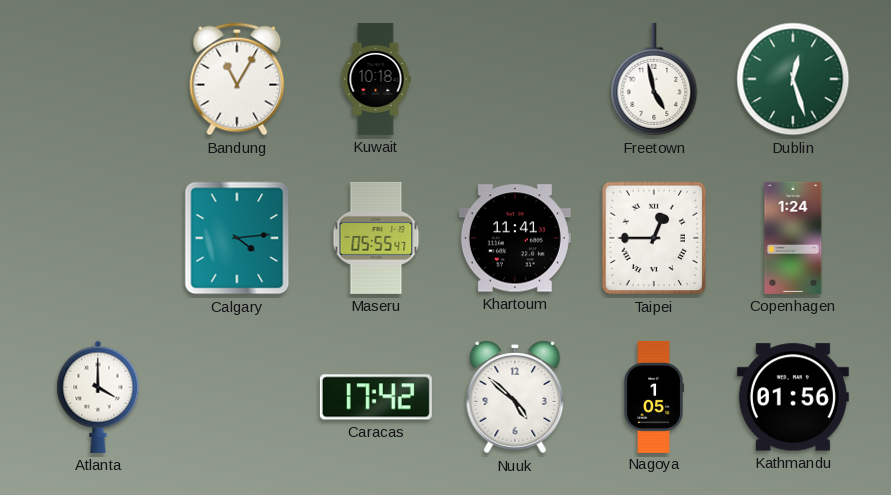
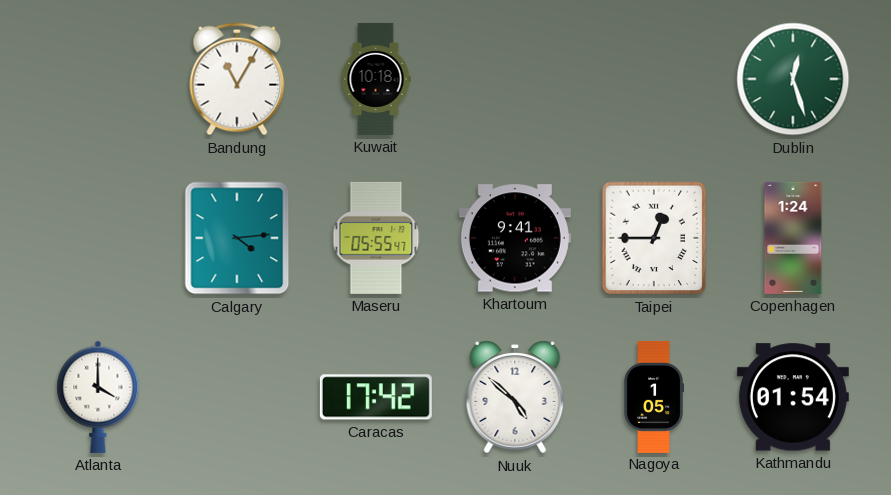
Freetown: 4:58 -> none
Khartoum: 11:41 -> 9:41
Kathmandu: 01:56 -> 01:54
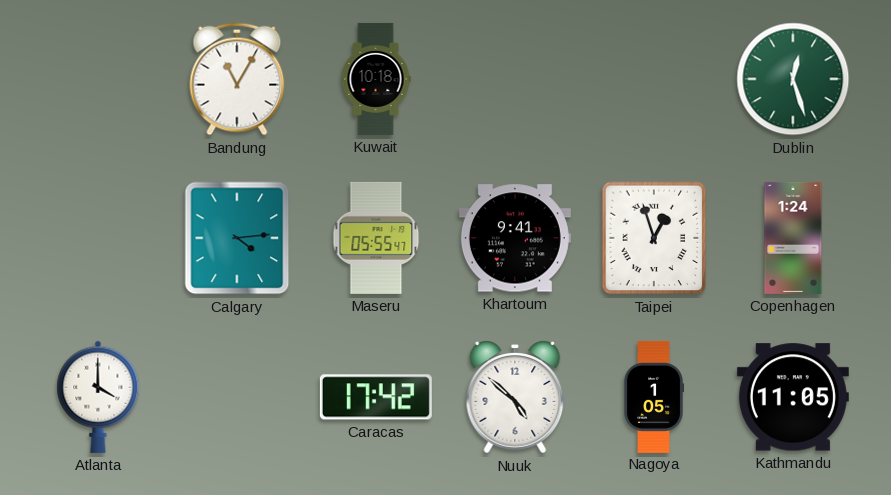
Taipei: 12:45 -> 12:57
Kathmandu: 01:54 -> 11:05
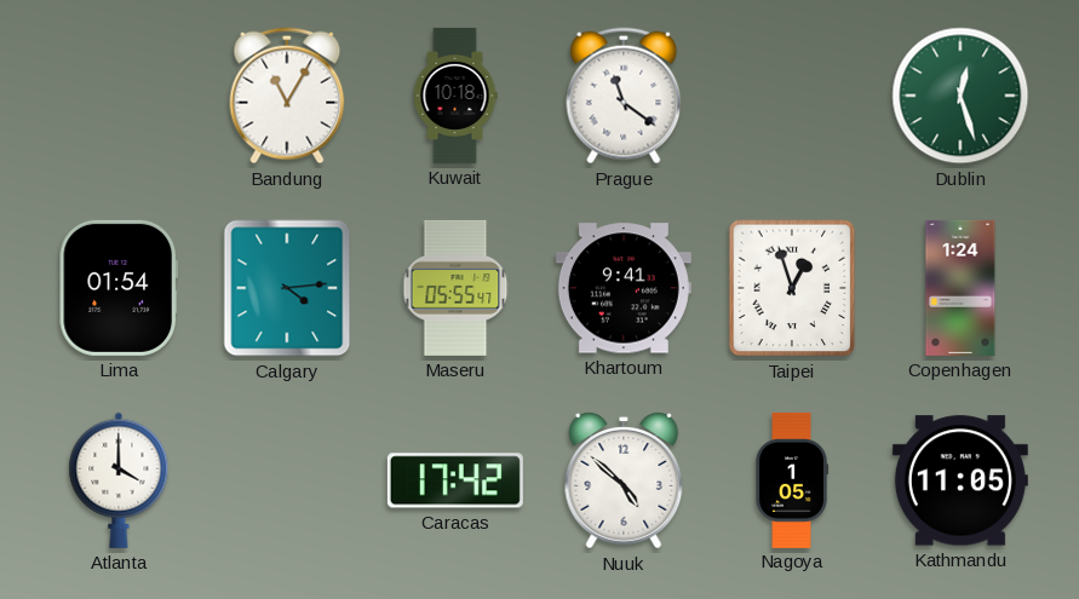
Prague: none -> 11:21
Lima: none -> 01:54
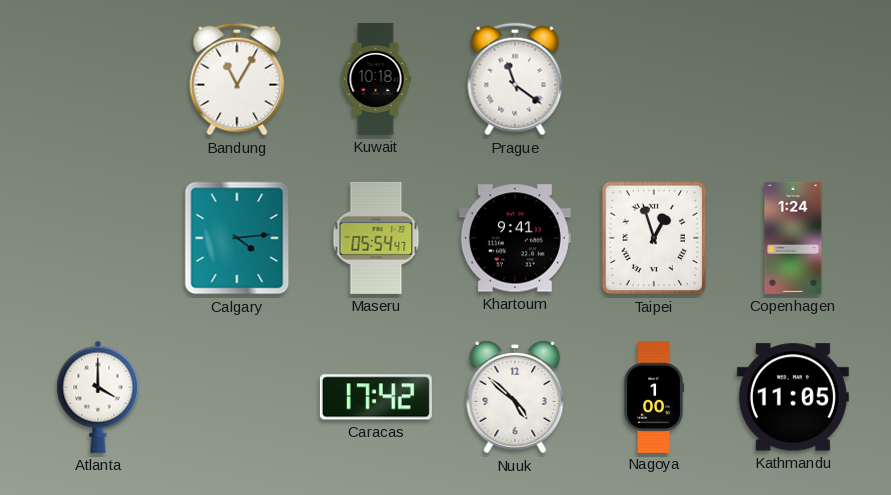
Dublin: 12:27 -> none
Lima: 01:54 -> none
Maseru: 05:55 -> 05:54
Nagoya: 1:05 -> 1:00
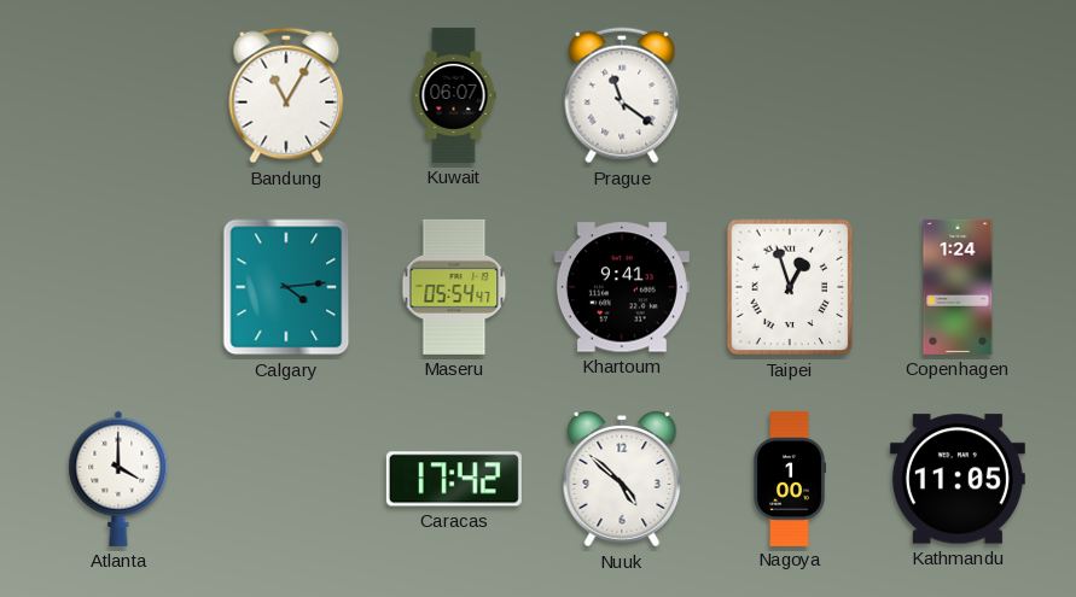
Kuwait: 10:18 -> 06:07
